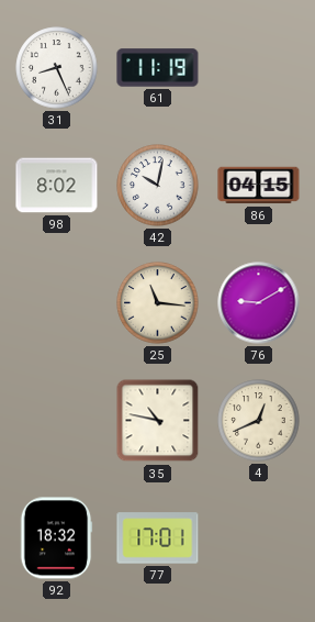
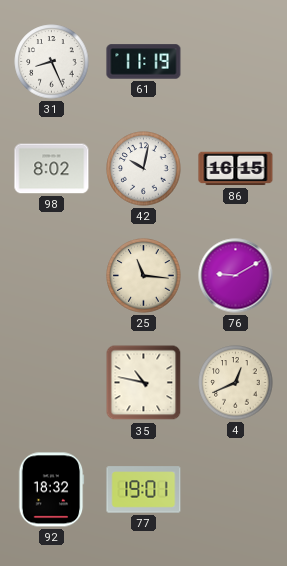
86: 04:15 -> 16:15
77: 17:01 -> 19:01
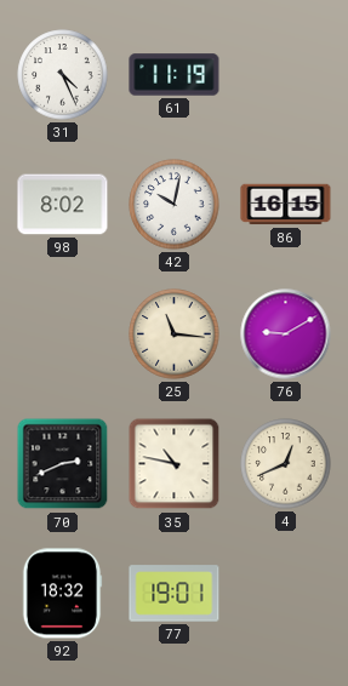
31: 8:26 -> 4:26
70: none -> 2:41
